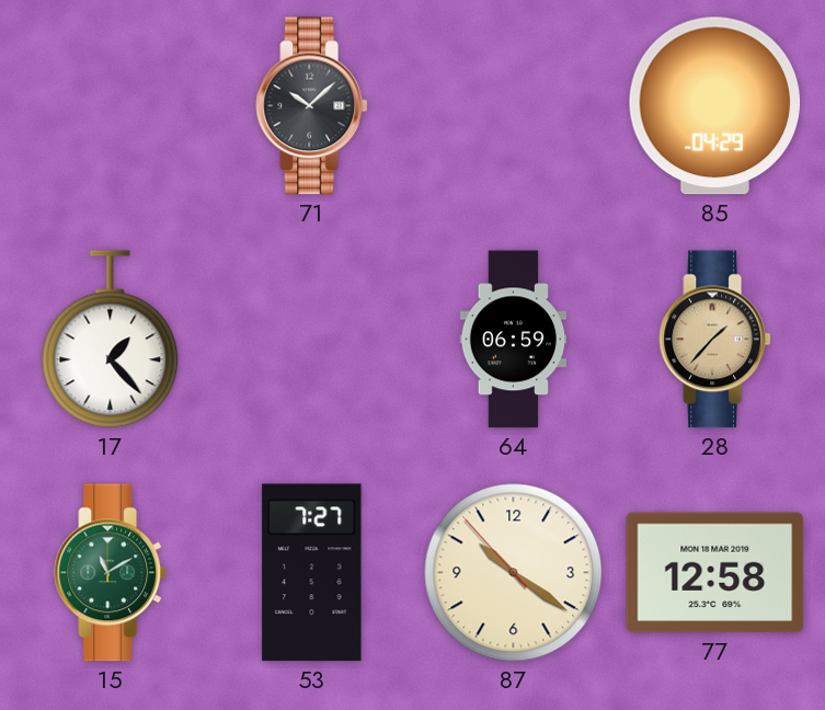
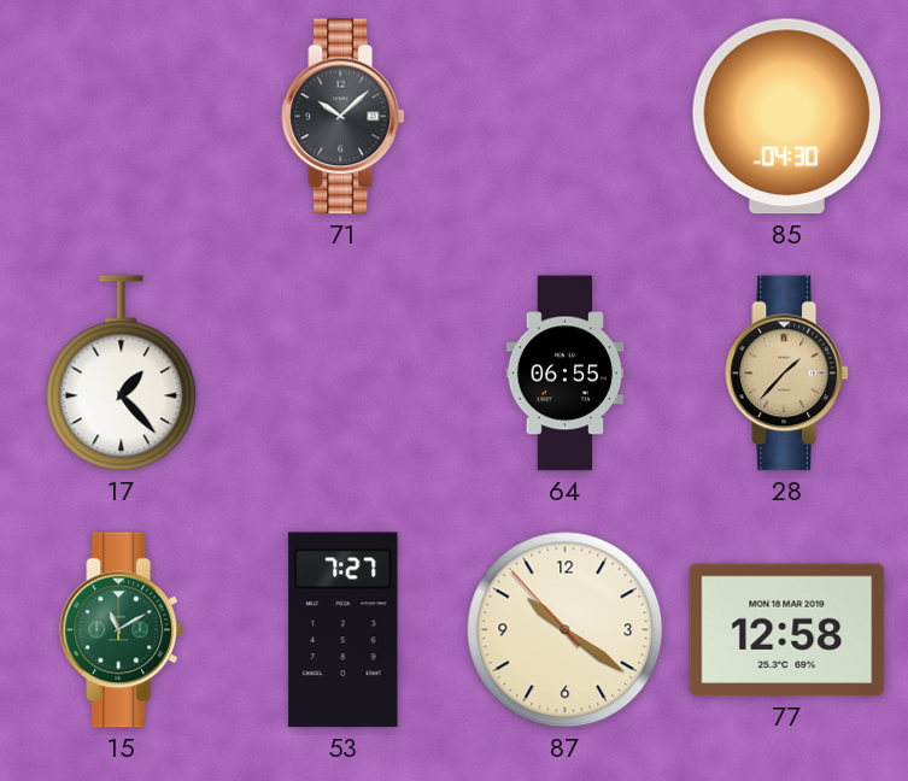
85: 04:29 -> 04:30
64: 06:59 -> 06:55
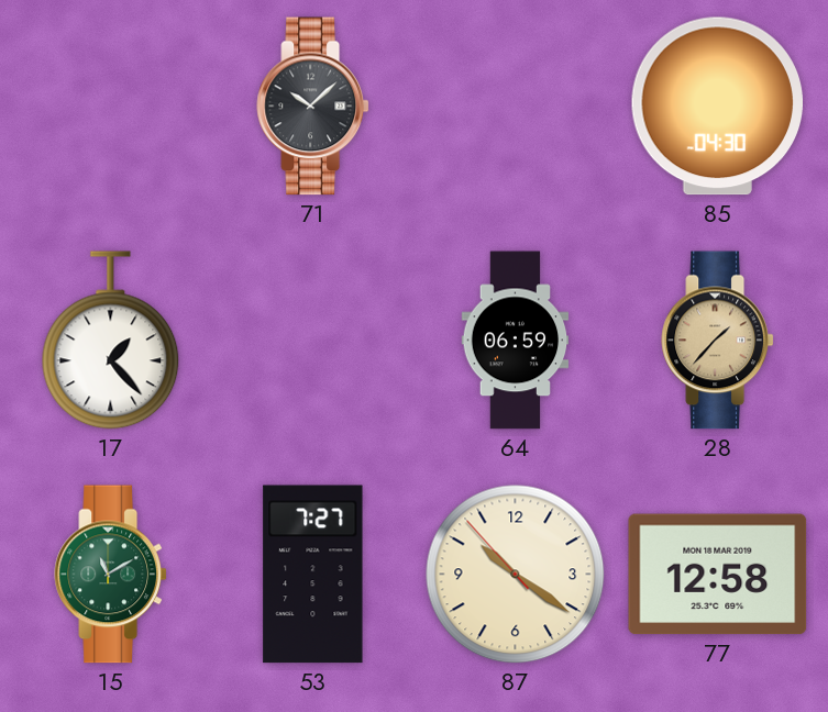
64: 06:55 -> 06:59
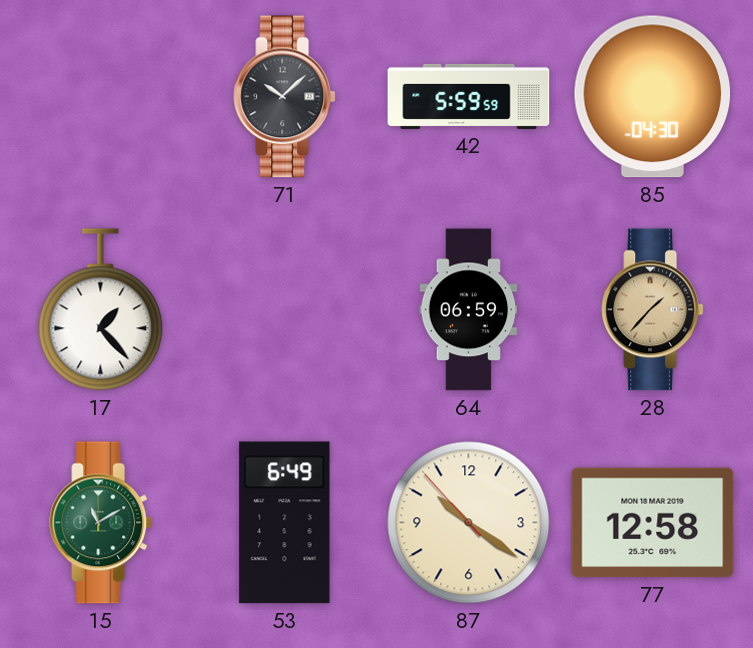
42: none -> 5:59
53: 7:27 -> 6:49
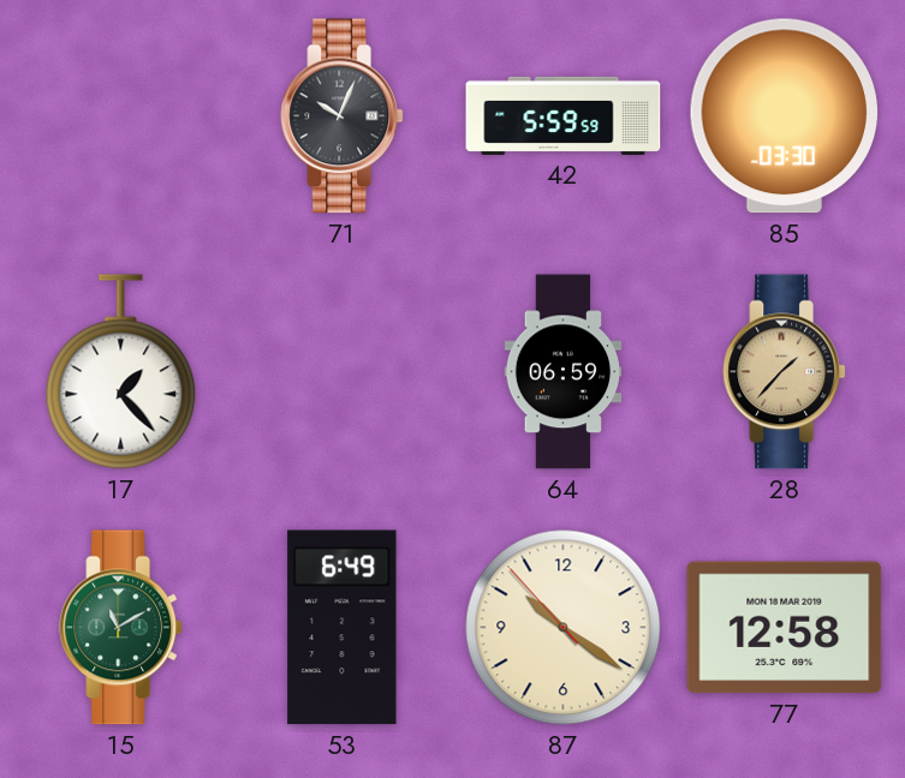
71: 10:08 -> 10:04
85: 04:30 -> 03:30
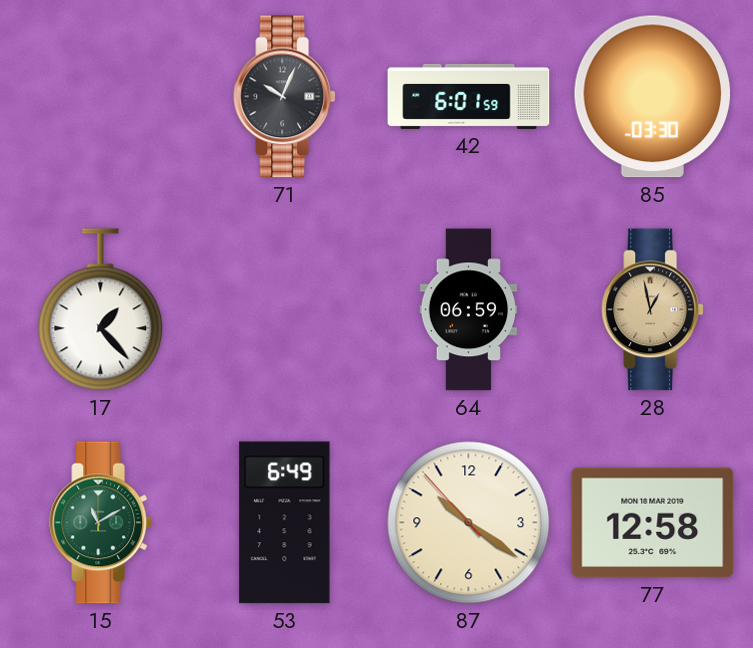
42: 5:59 -> 6:01
28: 1:37 -> 12:58
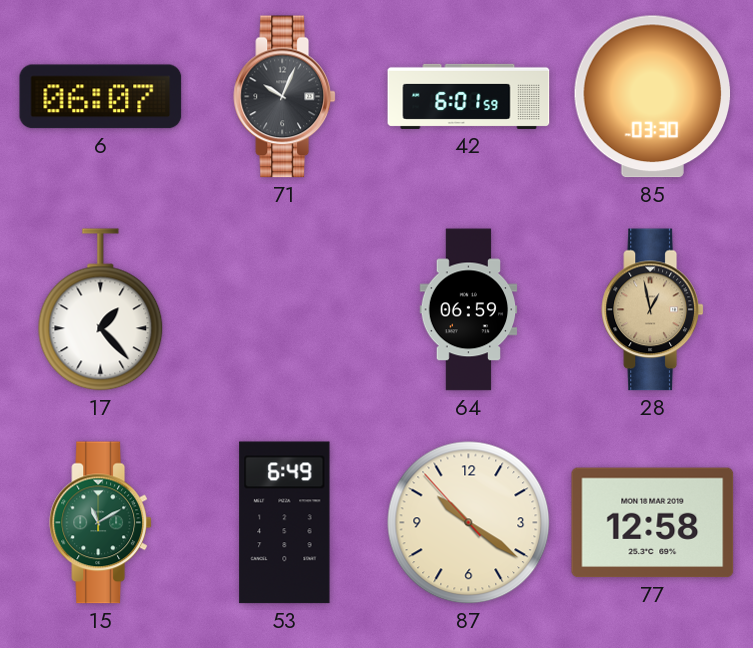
6: none -> 06:07
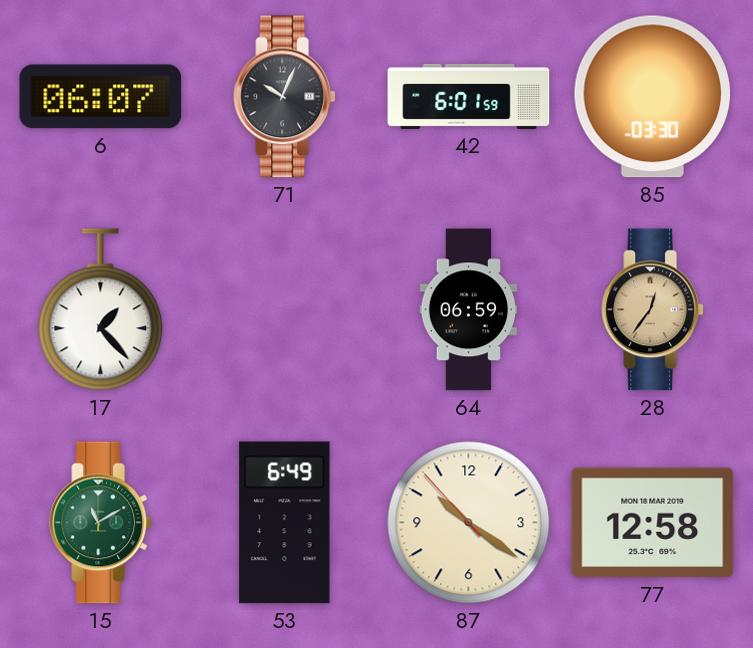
28: 12:58 -> 12:36
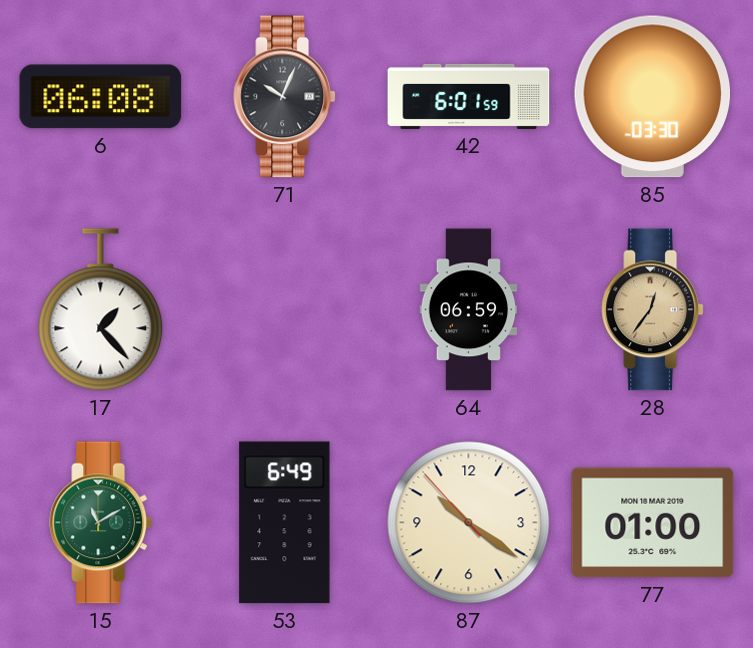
6: 06:07 -> 06:08
77: 12:58 -> 01:00
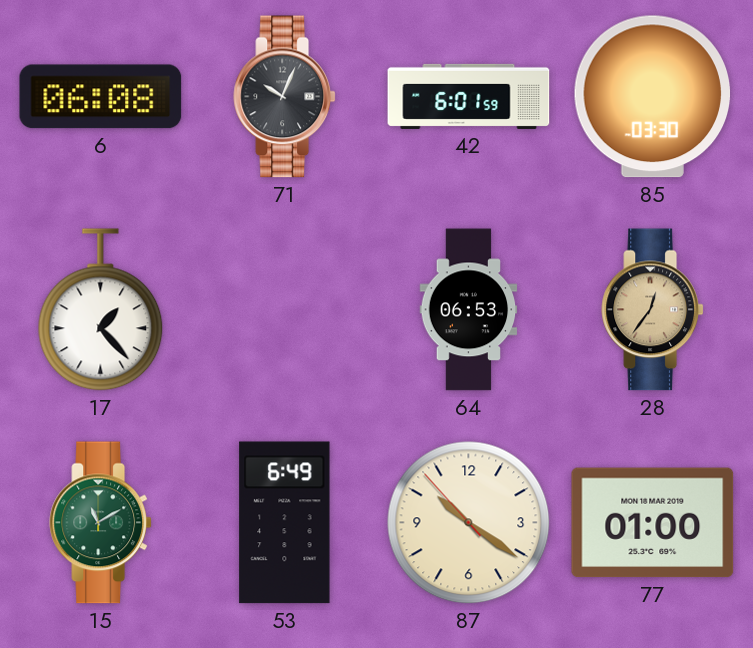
64: 06:59 -> 06:53
